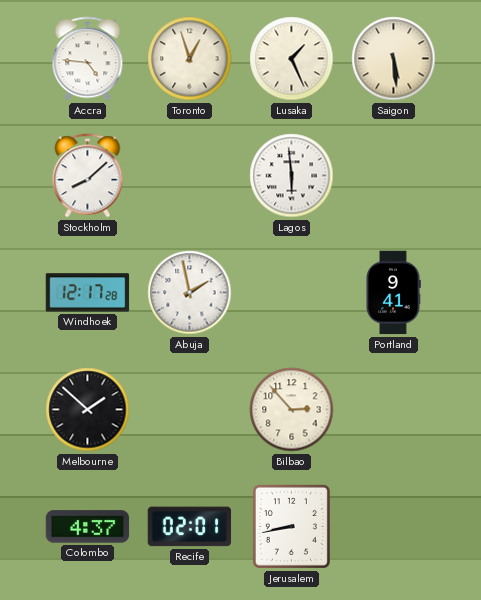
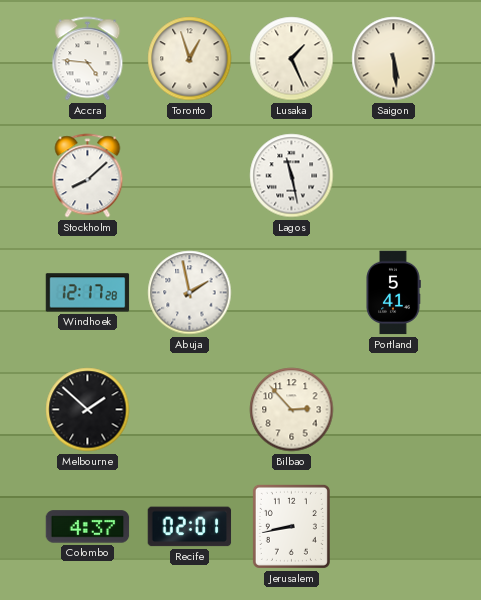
Lagos: 5:59 -> 11:28
Portland: 9:41 -> 5:41
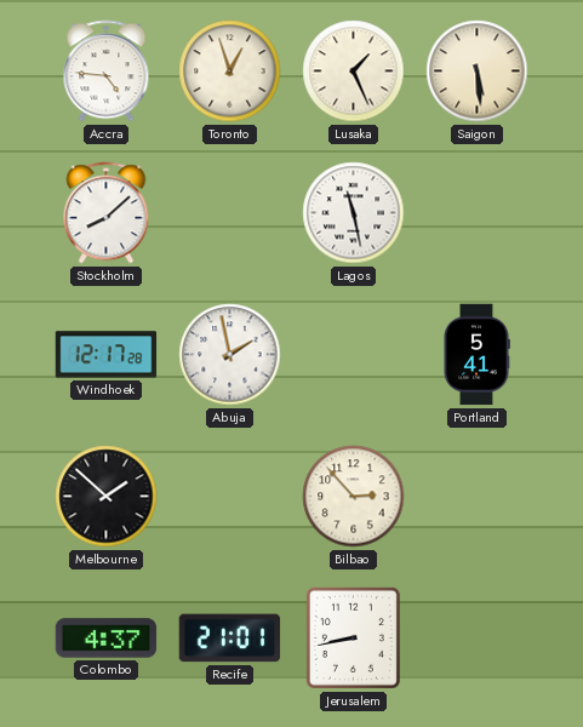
Recife: 02:01 -> 21:01
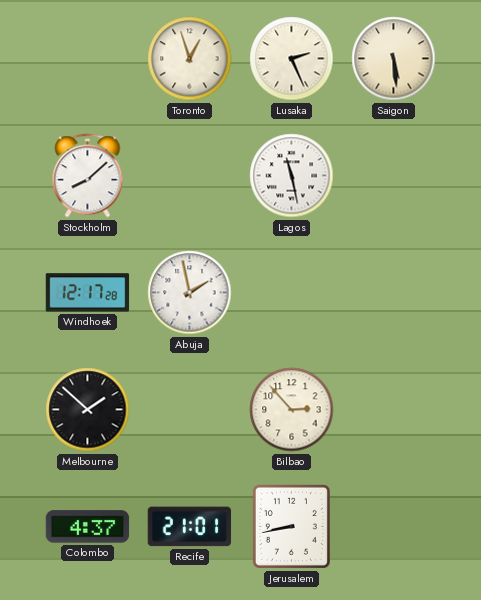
Accra: 4:46 -> none
Lusaka: 1:26 -> 2:26
Portland: 5:41 -> none
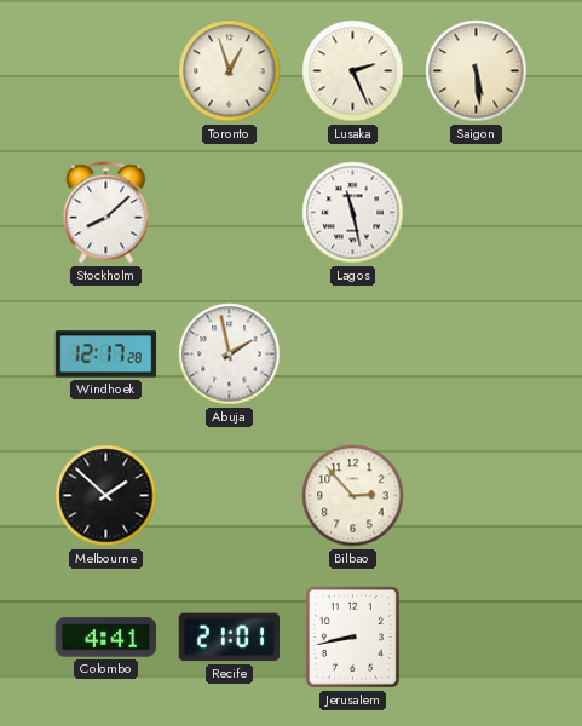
Colombo: 4:37 -> 4:41
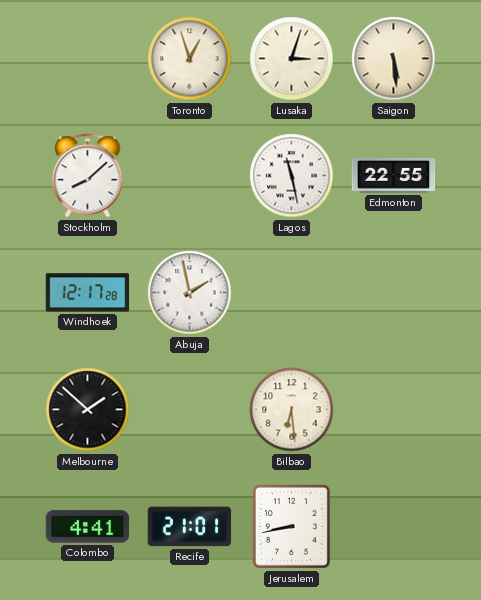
Lusaka: 2:26 -> 3:03
Edmonton: none -> 22:55
Bilbao: 2:53 -> 6:29
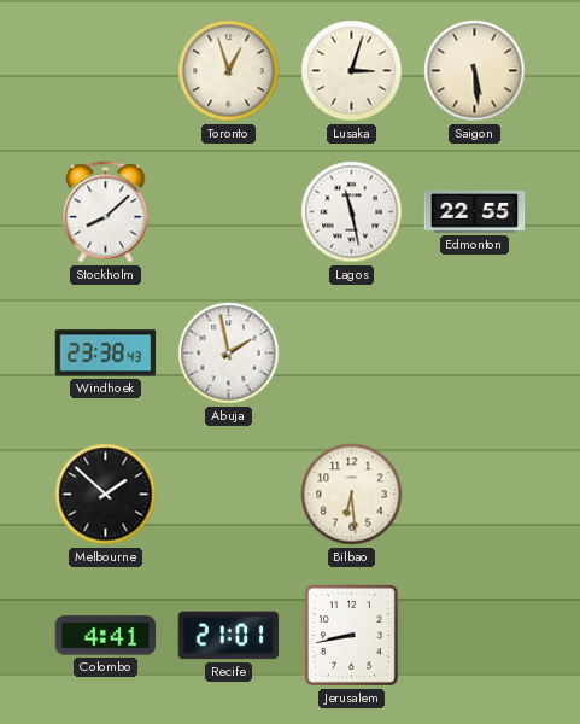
Windhoek: 12:17 -> 23:38
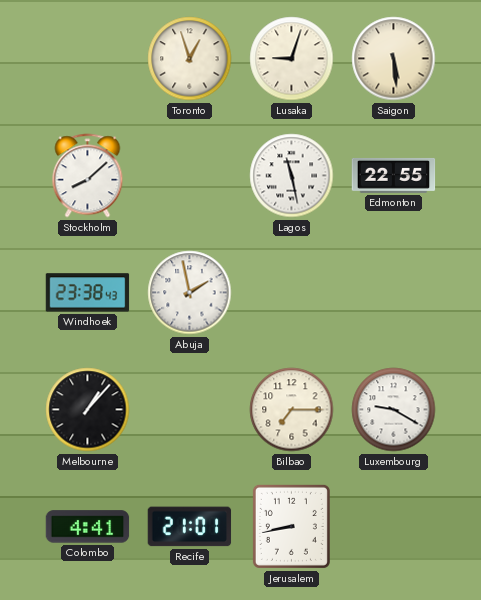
Lusaka: 3:03 -> 9:03
Melbourne: 1:52 -> 1:07
Bilbao: 6:29 -> 7:15
Luxembourg: none -> 9:20
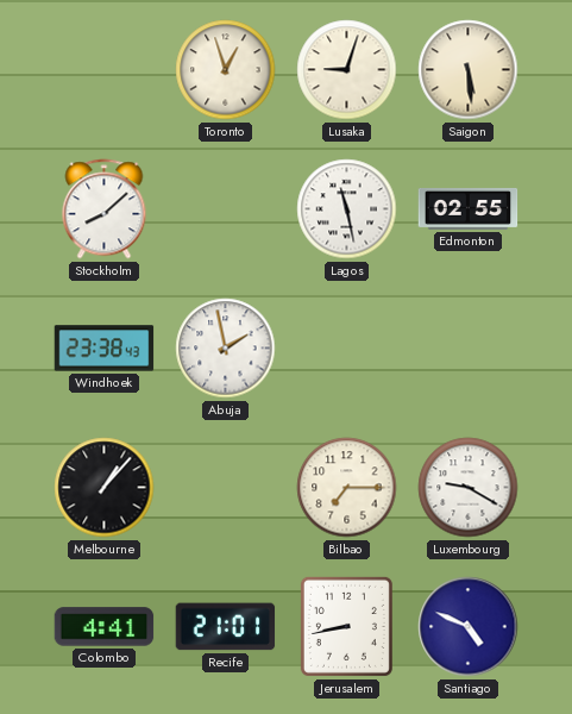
Edmonton: 22:55 -> 02:55
Santiago: none -> 4:49
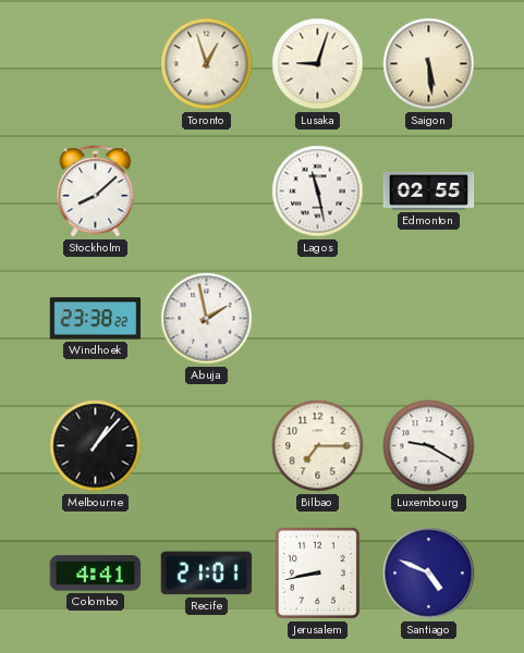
Windhoek: 23:38:43 -> 23:38:22
